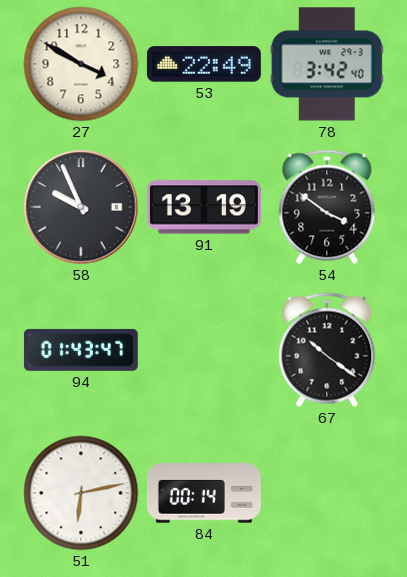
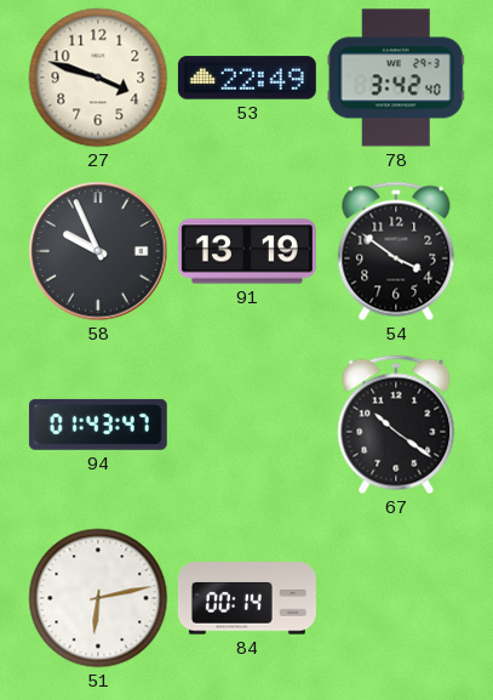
27: 3:50 -> 3:48
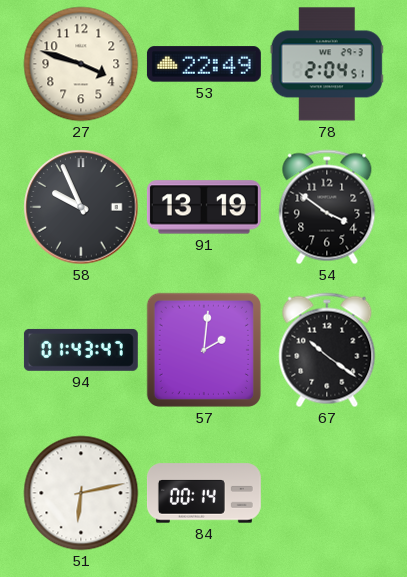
78: 3:42 -> 2:04
57: none -> 2:01
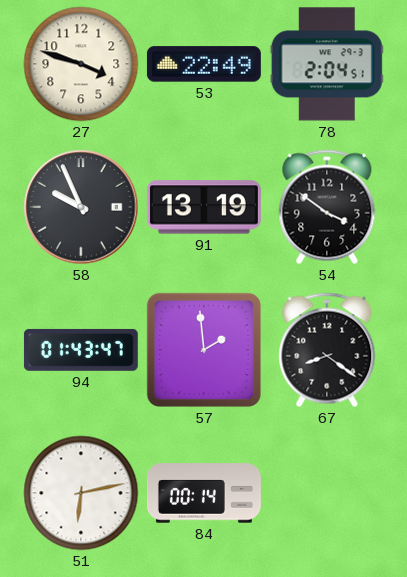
57: 2:01 -> 1:59
67: 10:21 -> 8:21
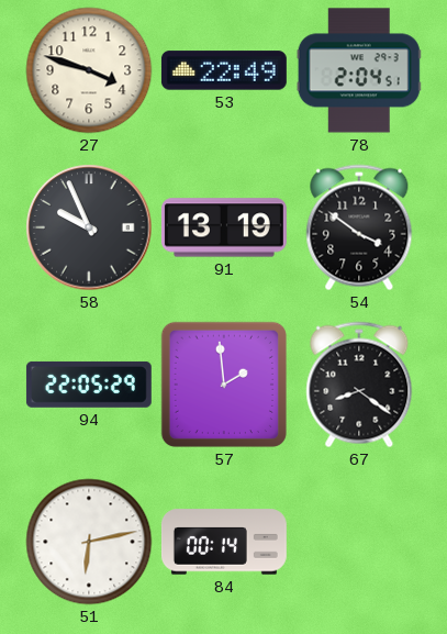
94: 01:43 -> 22:05
